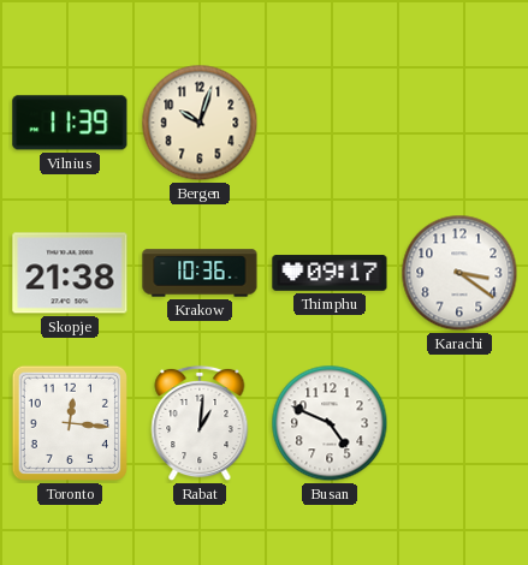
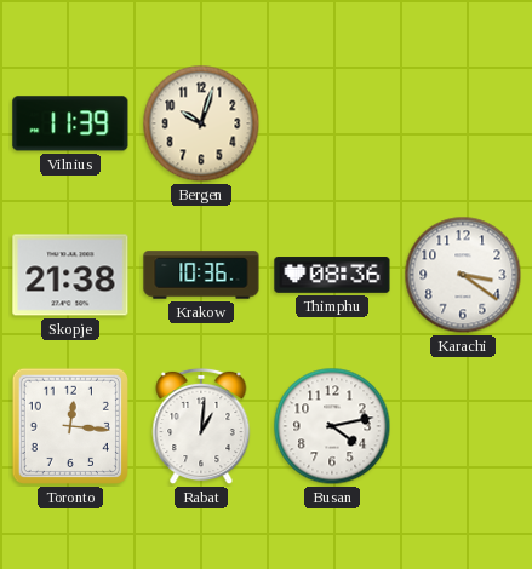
Thimphu: 09:17 -> 08:36
Busan: 4:49 -> 4:13
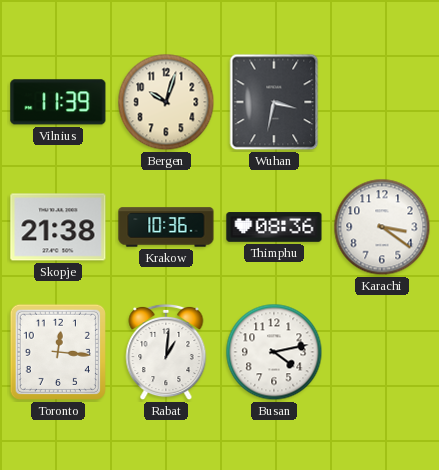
Wuhan: none -> 3:32
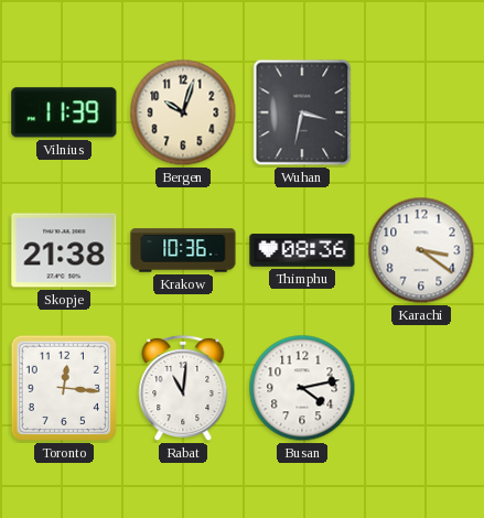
Rabat: 1:01 -> 11:01
